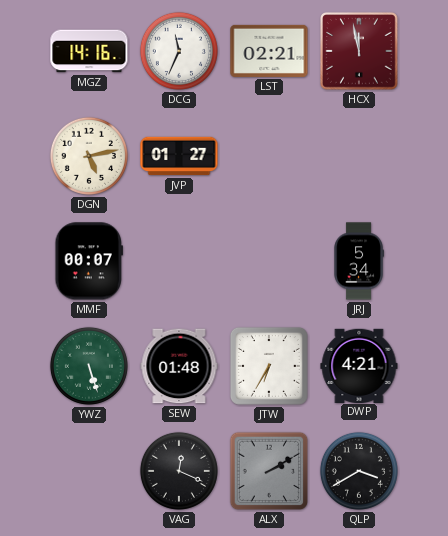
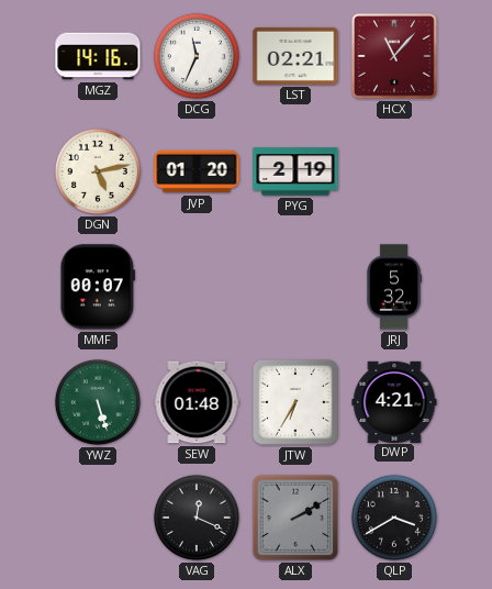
HCX: 11:58 -> 11:07
JVP: 01:27 -> 01:20
PYG: none -> 2:19
JRJ: 5:34 -> 5:32
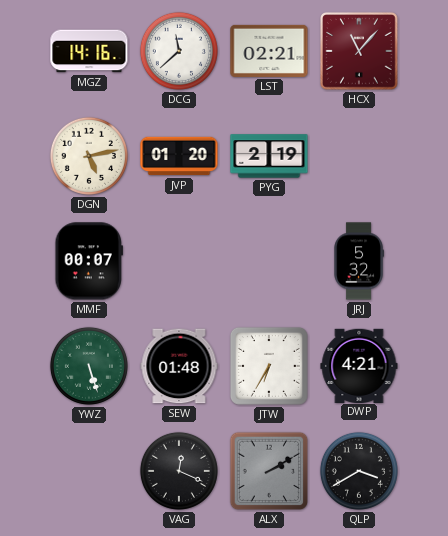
DCG: 11:34 -> 11:38
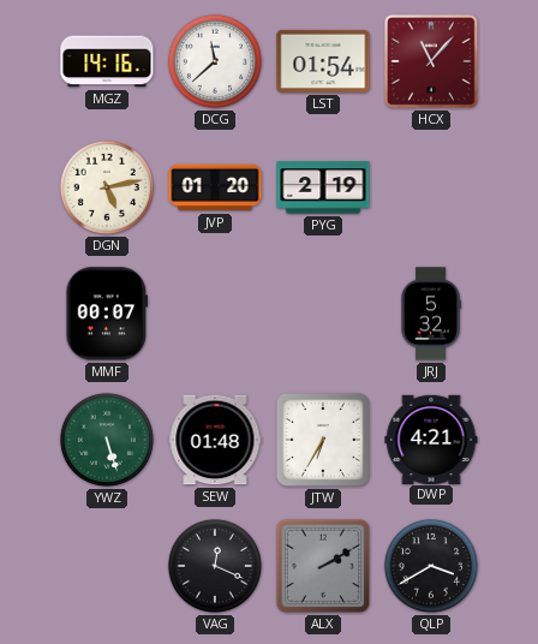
LST: 02:21 -> 01:54
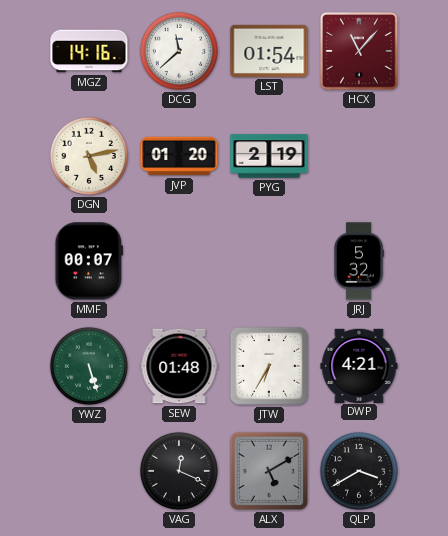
ALX: 2:10 -> 5:10
